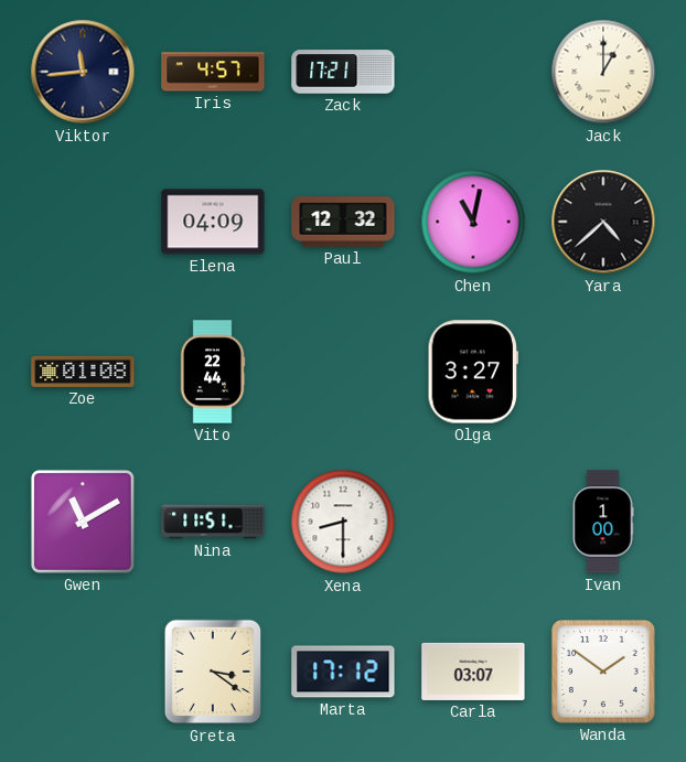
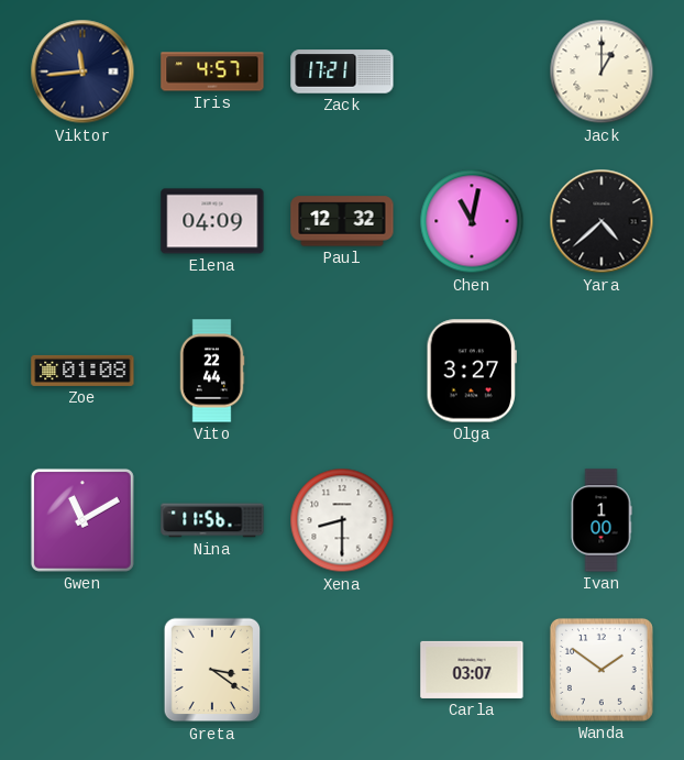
Nina: 11:51 -> 11:56
Marta: 17:12 -> none
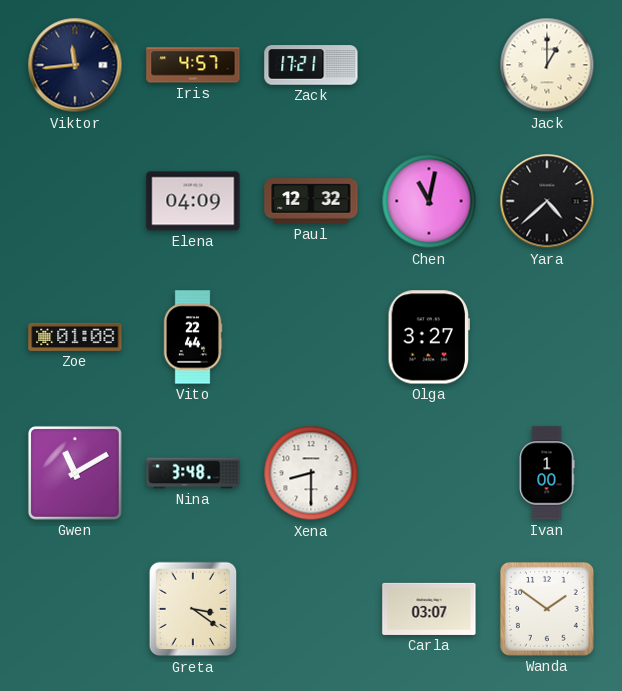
Nina: 11:56 -> 3:48
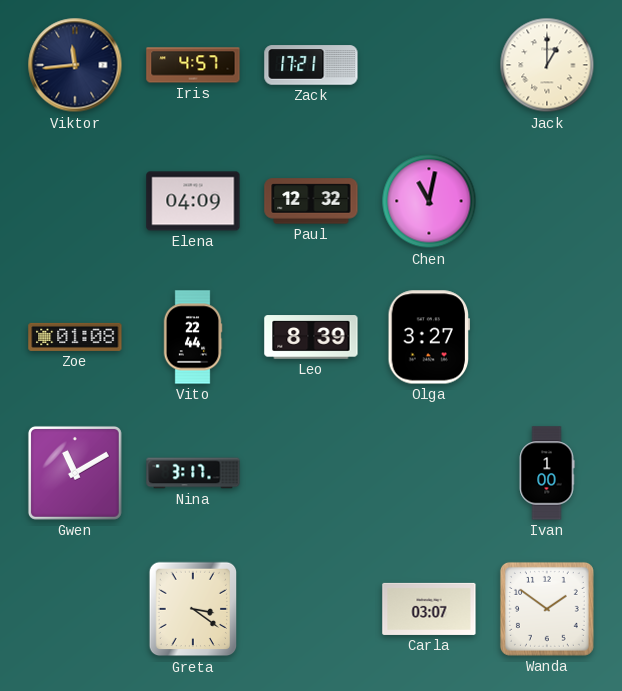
Yara: 4:38 -> none
Leo: none -> 8:39
Nina: 3:48 -> 3:17
Xena: 8:30 -> none
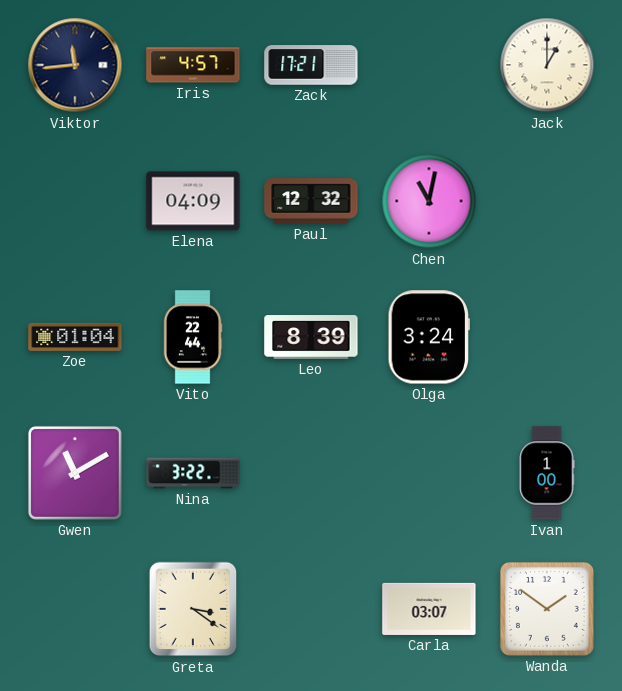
Zoe: 01:08 -> 01:04
Olga: 3:27 -> 3:24
Nina: 3:17 -> 3:22
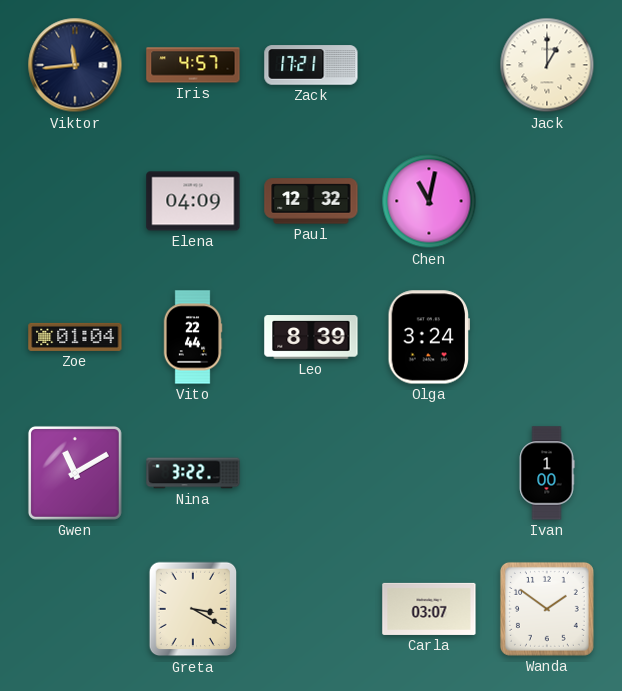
Greta: 3:21 -> 3:20
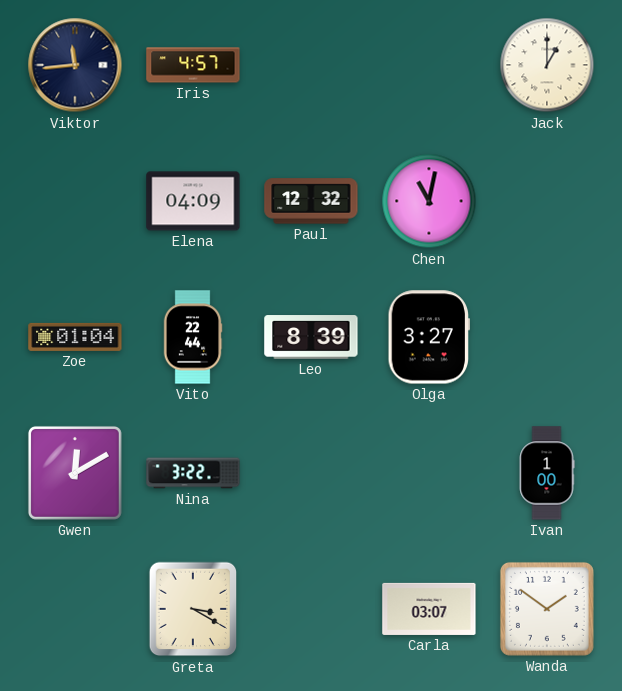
Zack: 17:21 -> none
Olga: 3:24 -> 3:27
Gwen: 11:10 -> 12:10
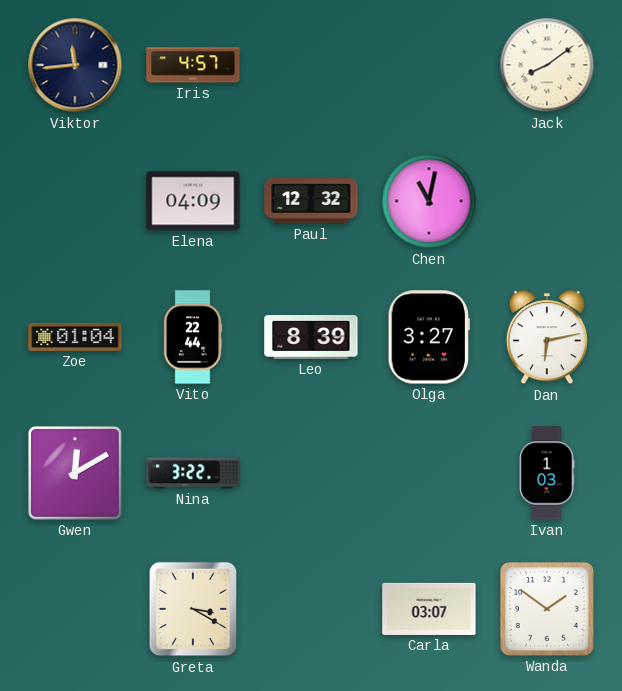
Jack: 1:00 -> 8:09
Dan: none -> 6:13
Ivan: 1:00 -> 1:03
